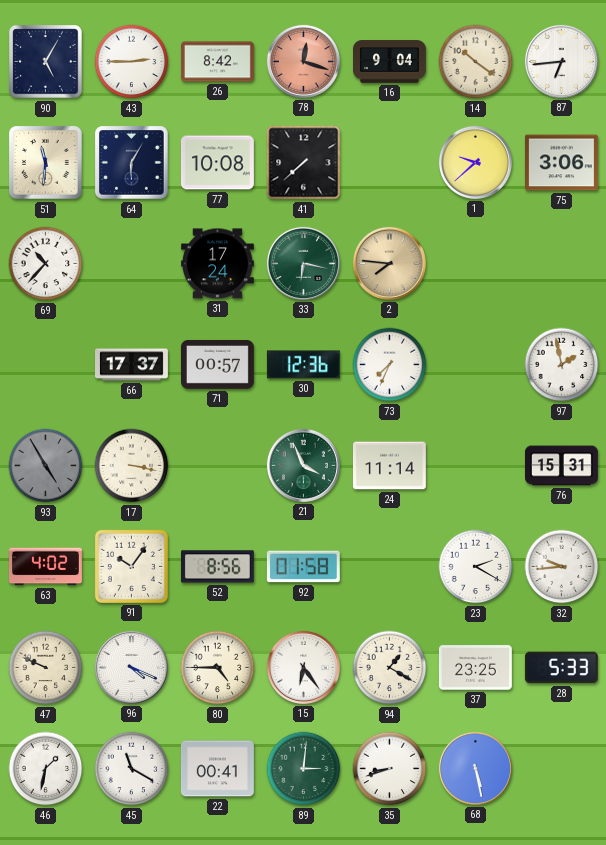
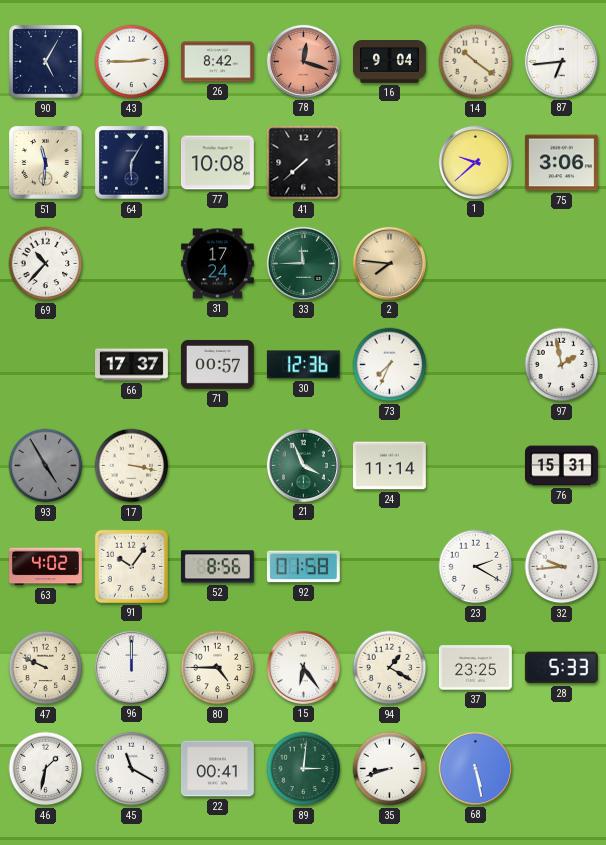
33: 6:17 -> 11:45
96: 4:19 -> 12:00
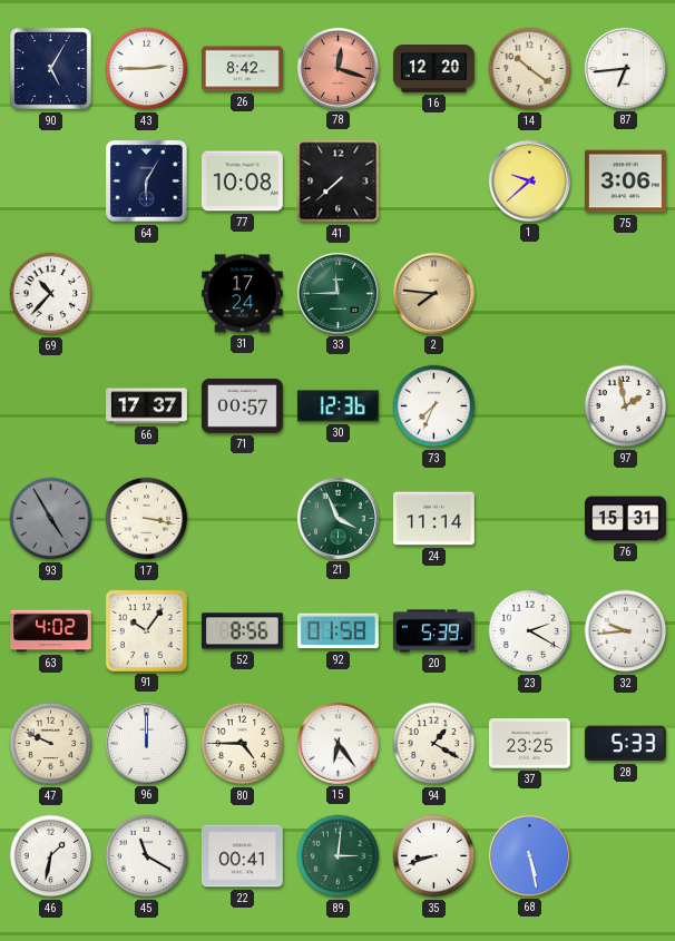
16: 9:04 -> 12:20
51: 11:31 -> none
20: none -> 5:39
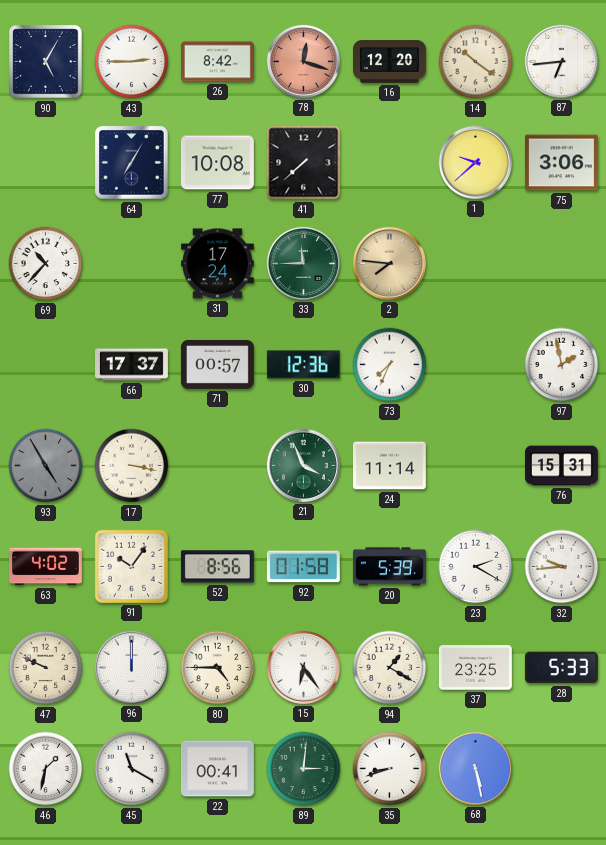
64: 6:05 -> 7:05
